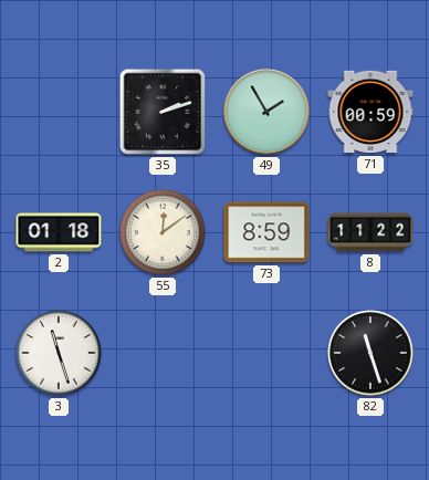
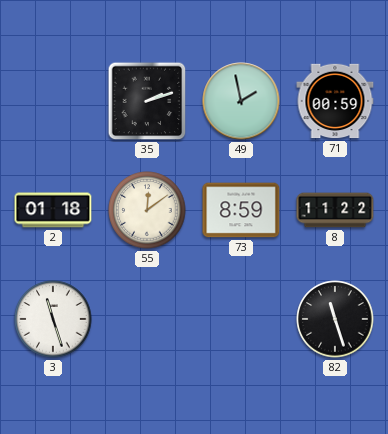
49: 1:55 -> 1:58
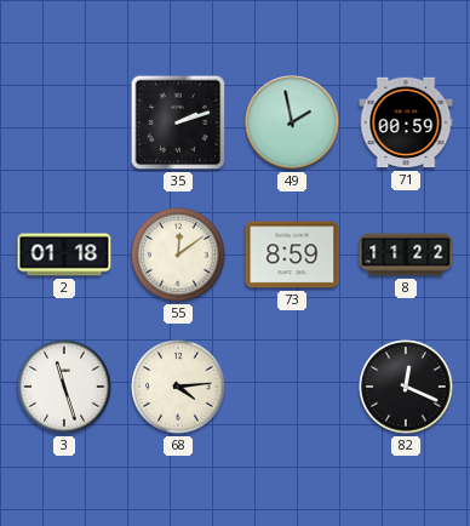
68: none -> 4:14
82: 11:27 -> 12:19
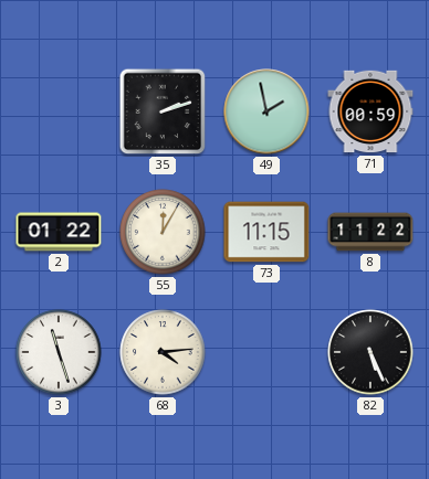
2: 01:18 -> 01:22
55: 12:09 -> 12:05
73: 8:59 -> 11:15
82: 12:19 -> 5:26
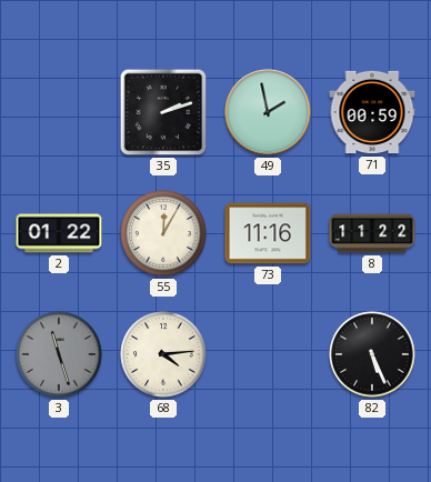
73: 11:15 -> 11:16
3 dial: white -> grey
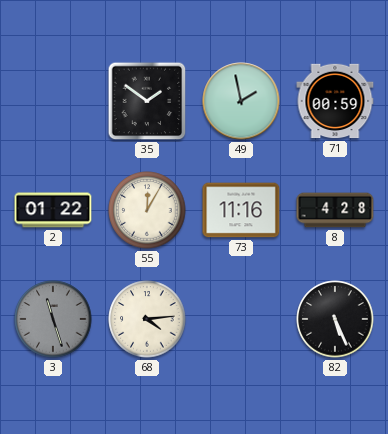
35: 2:12 -> 1:51
8: 11:22 -> 4:28
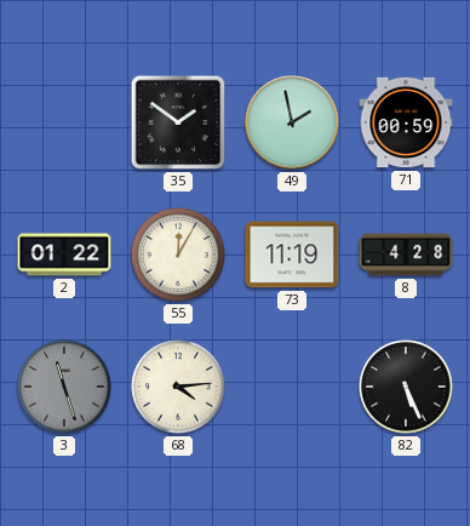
73: 11:16 -> 11:19
